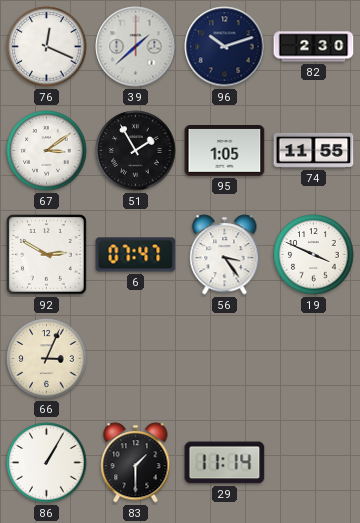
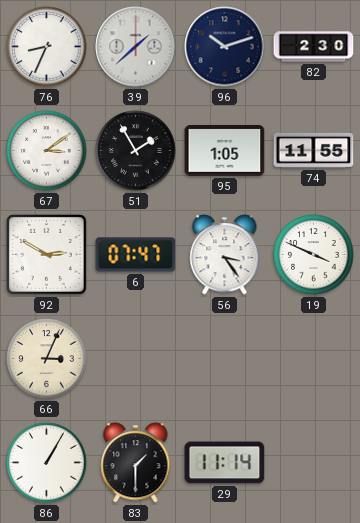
76: 12:19 -> 8:34
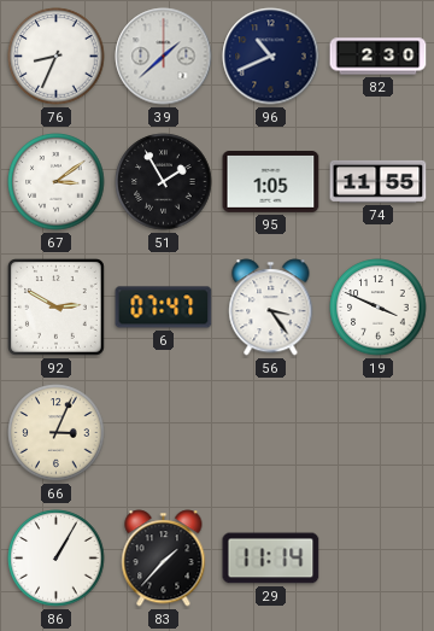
96: 10:12 -> 10:41
83: 1:30 -> 1:37
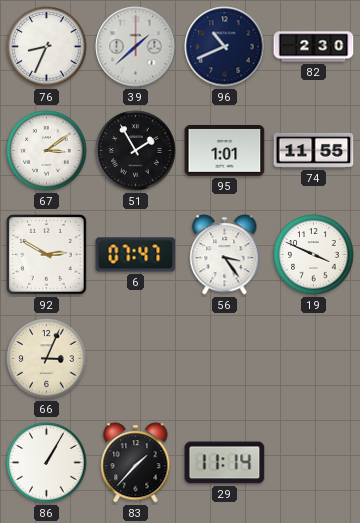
95: 1:05 -> 1:01
